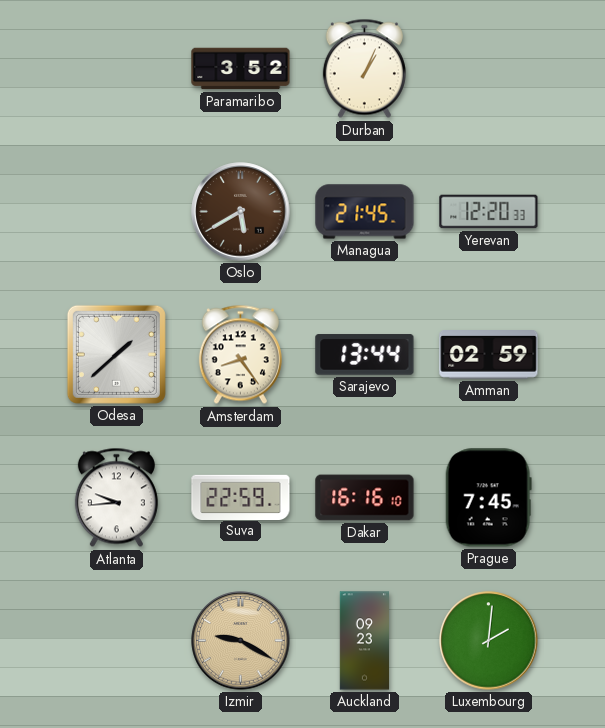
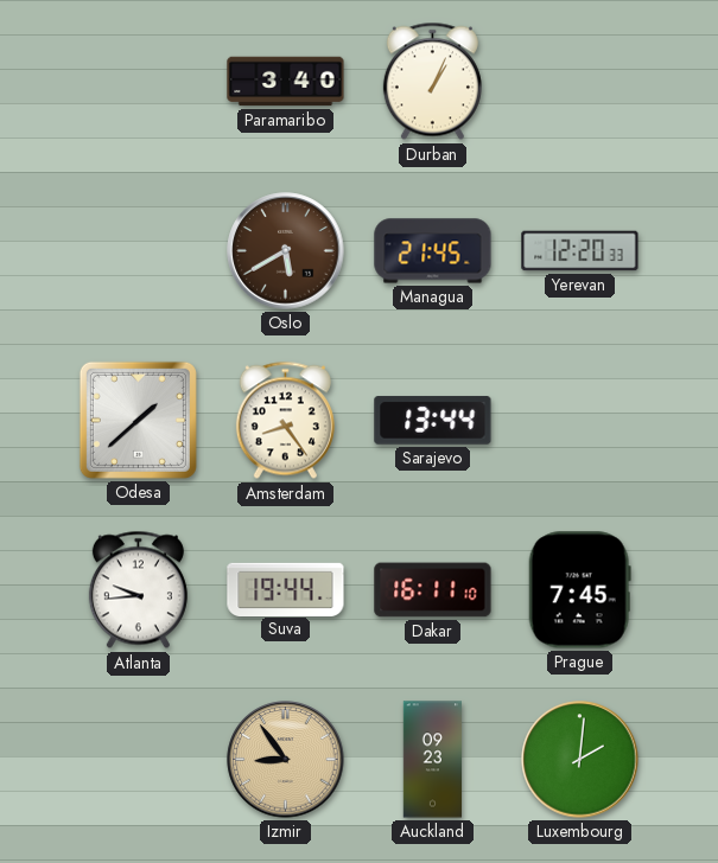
Paramaribo: 3:52 -> 3:40
Amman: 02:59 -> none
Suva: 22:59 -> 19:44
Dakar: 16:16 -> 16:11
Izmir: 9:20 -> 8:54
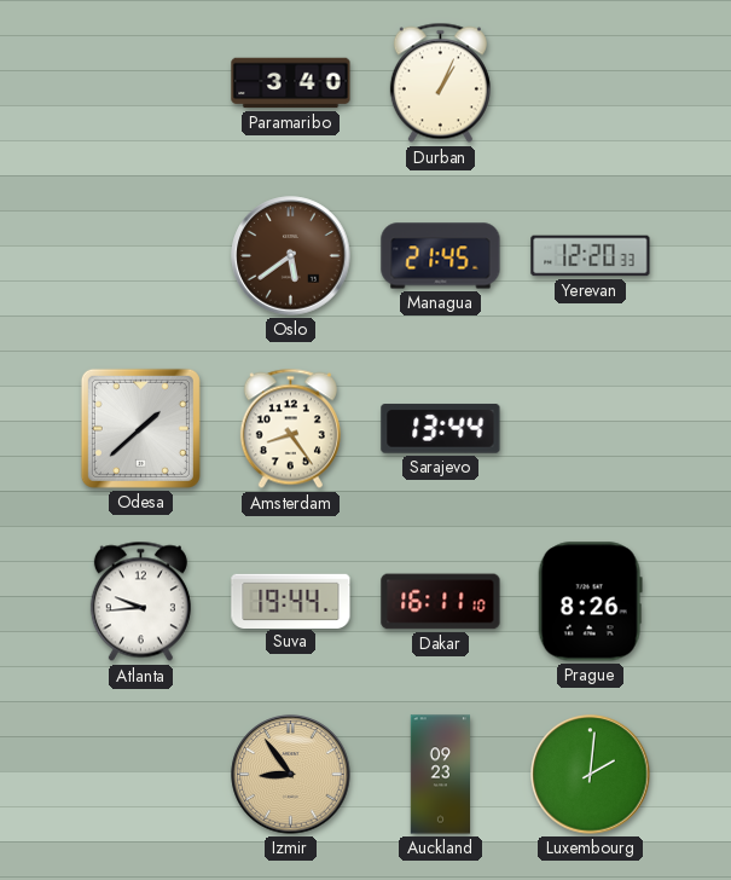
Oslo: 5:40 -> 5:39
Prague: 7:45 -> 8:26
